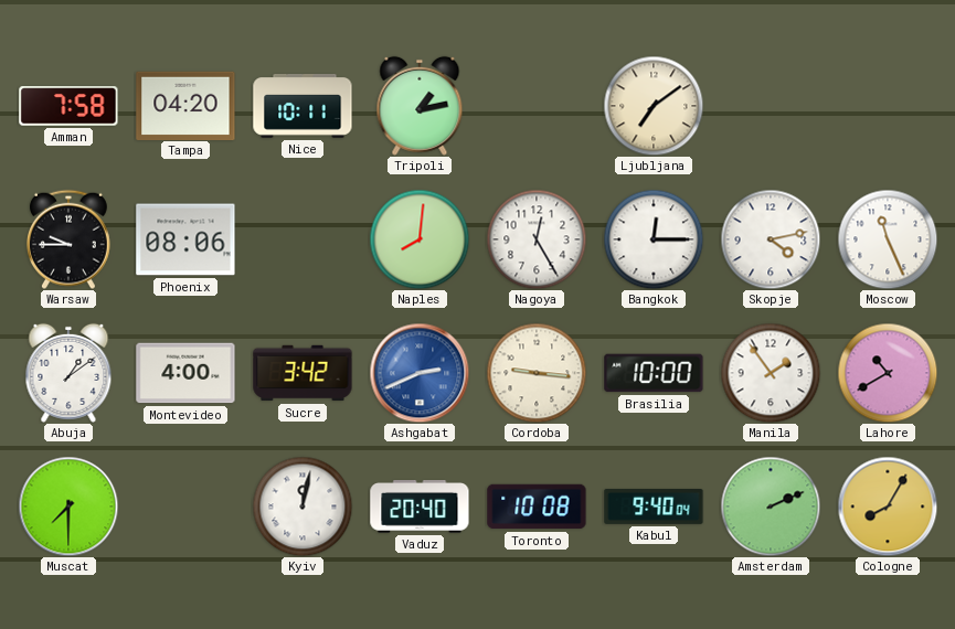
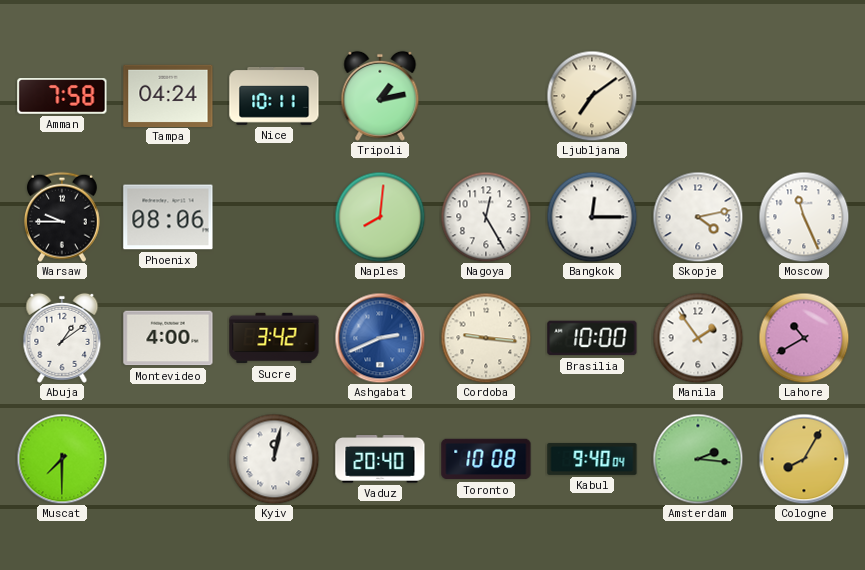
Tampa: 04:20 -> 04:24
Amsterdam: 2:11 -> 2:16
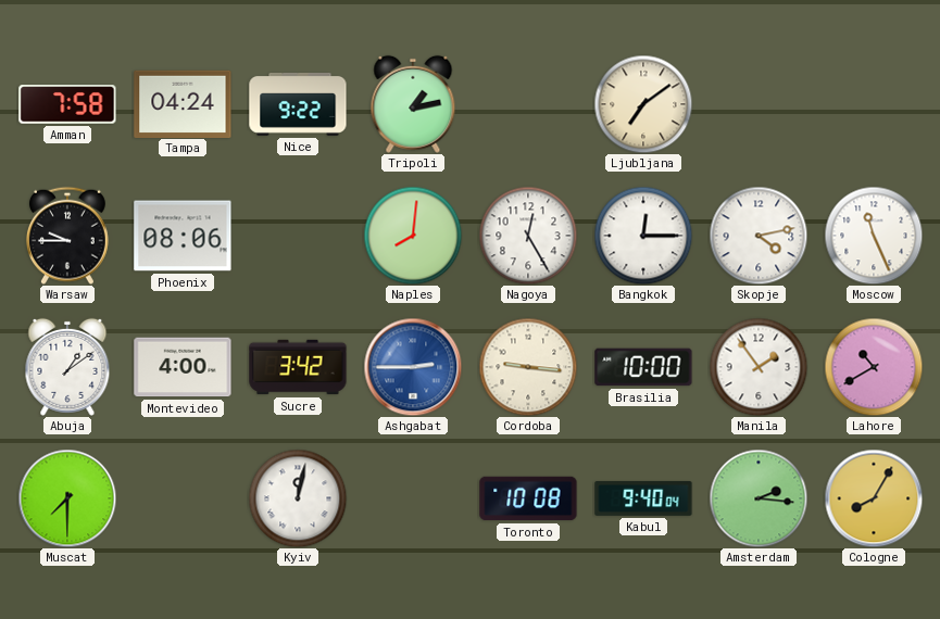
Nice: 10:11 -> 9:22
Ashgabat: 2:41 -> 2:45
Vaduz: 20:40 -> none
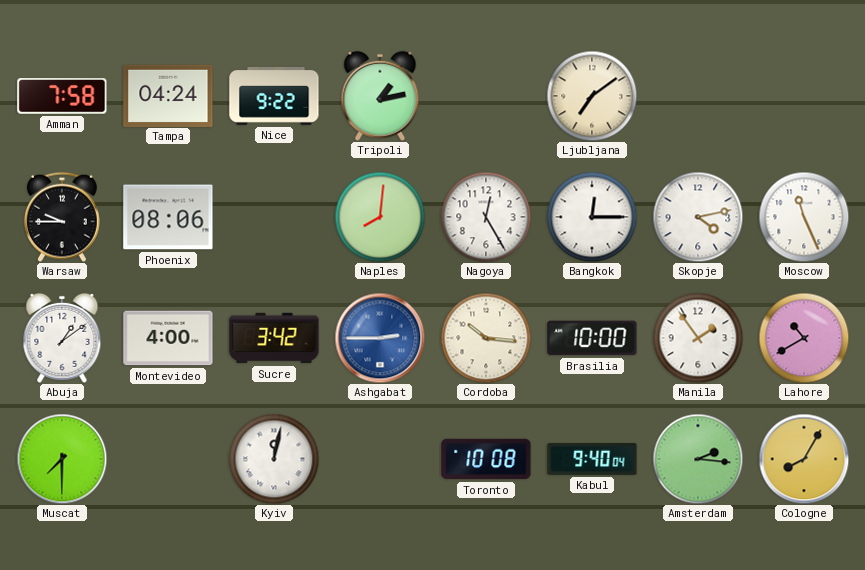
Cordoba: 9:16 -> 10:16
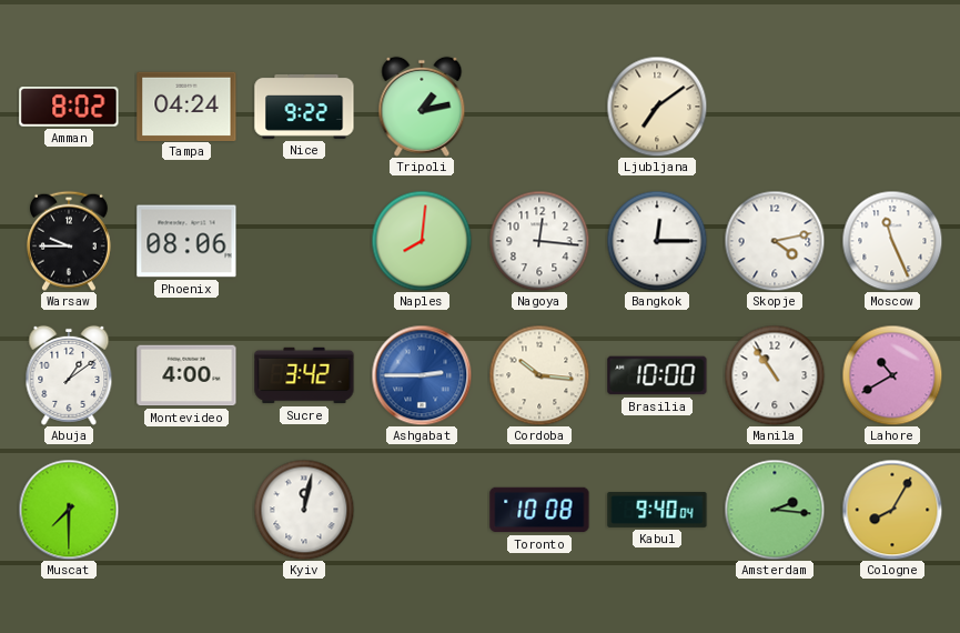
Amman: 7:58 -> 8:02
Nagoya: 12:25 -> 12:16
Manila: 1:54 -> 10:54
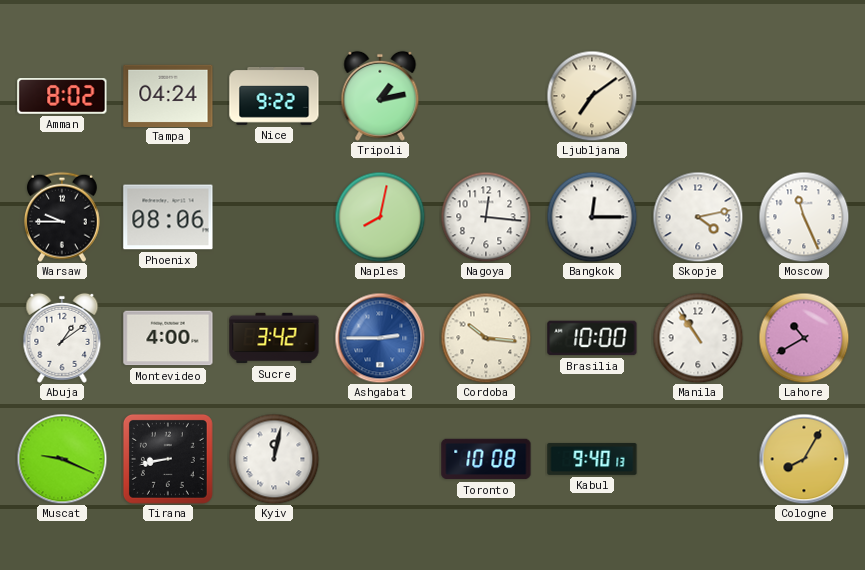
Naples: 8:01 -> 8:02
Muscat: 7:30 -> 9:19
Tirana: none -> 8:43
Kabul: 9:40:04 -> 9:40:13
Amsterdam: 2:16 -> none
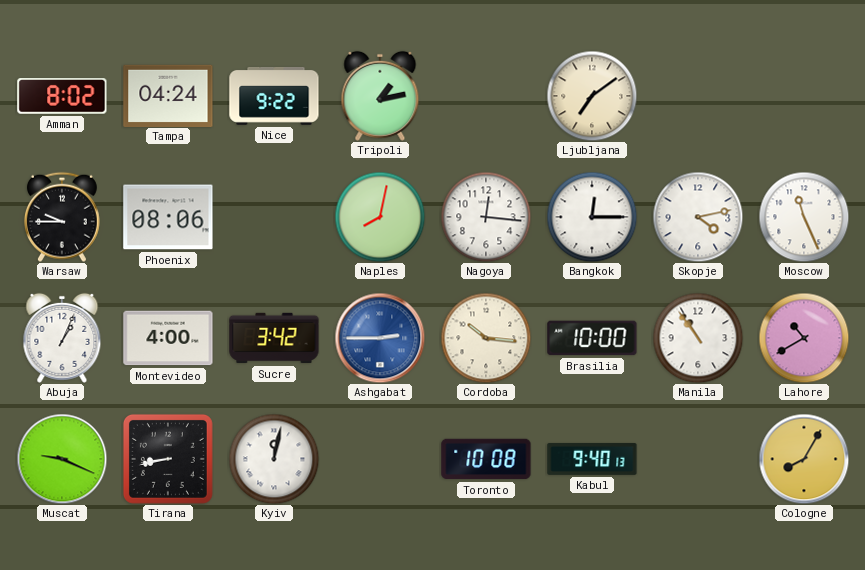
Abuja: 1:09 -> 1:04
